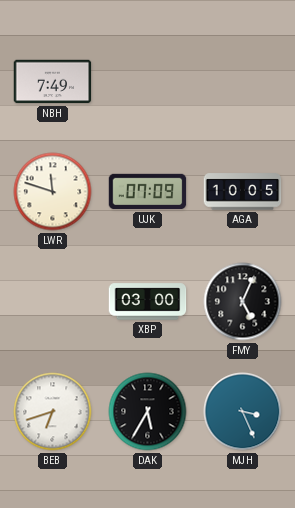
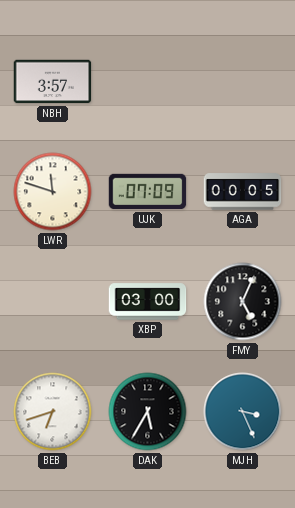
NBH: 7:49 -> 3:57
AGA: 10:05 -> 00:05
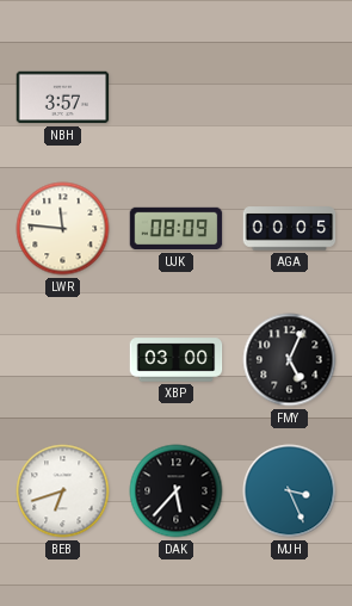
LWR: 11:48 -> 11:46
UJK: 07:09 -> 08:09
DAK: 5:35 -> 5:37
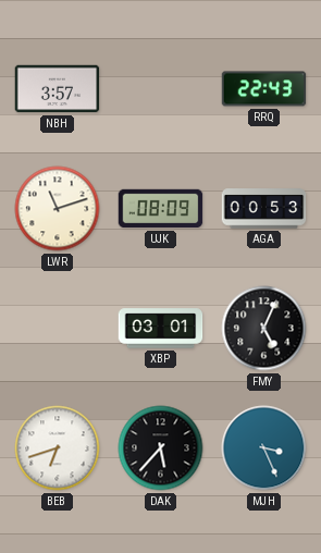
RRQ: none -> 22:43
LWR: 11:46 -> 11:12
AGA: 00:05 -> 00:53
XBP: 03:00 -> 03:01
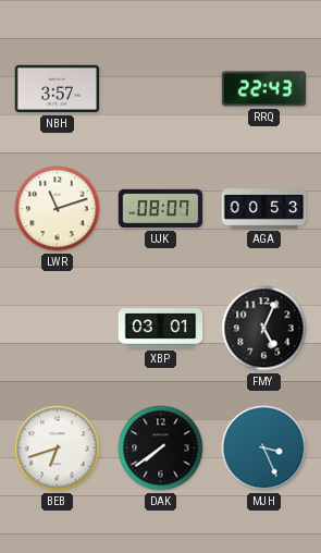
UJK: 08:09 -> 08:07
DAK: 5:37 -> 7:39
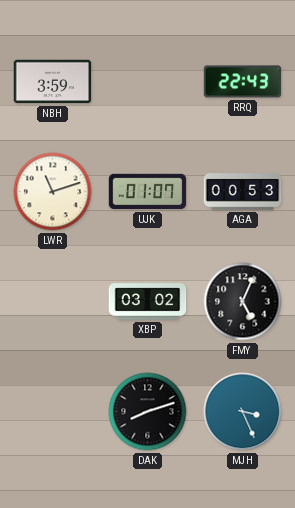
NBH: 3:57 -> 3:59
UJK: 08:07 -> 01:07
XBP: 03:01 -> 03:02
BEB: 6:42 -> none
DAK: 7:39 -> 8:12
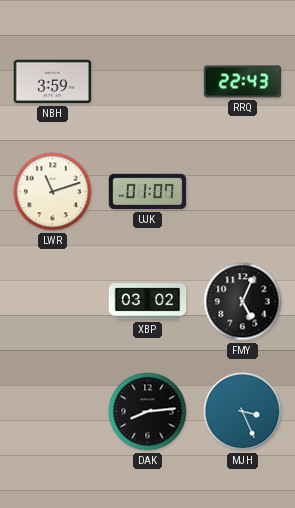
AGA: 00:53 -> none
DAK: 8:12 -> 8:14
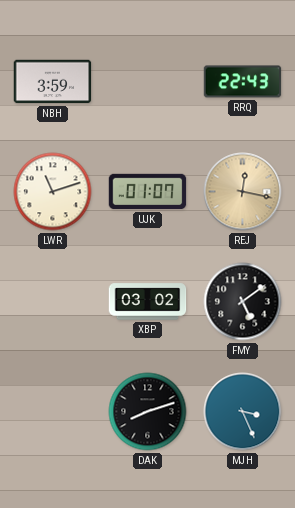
REJ: none -> 12:17
FMY: 5:04 -> 5:09
DAK: 8:14 -> 8:12
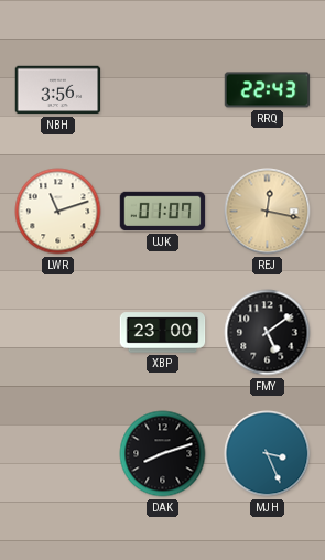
NBH: 3:59 -> 3:56
XBP: 03:02 -> 23:00
